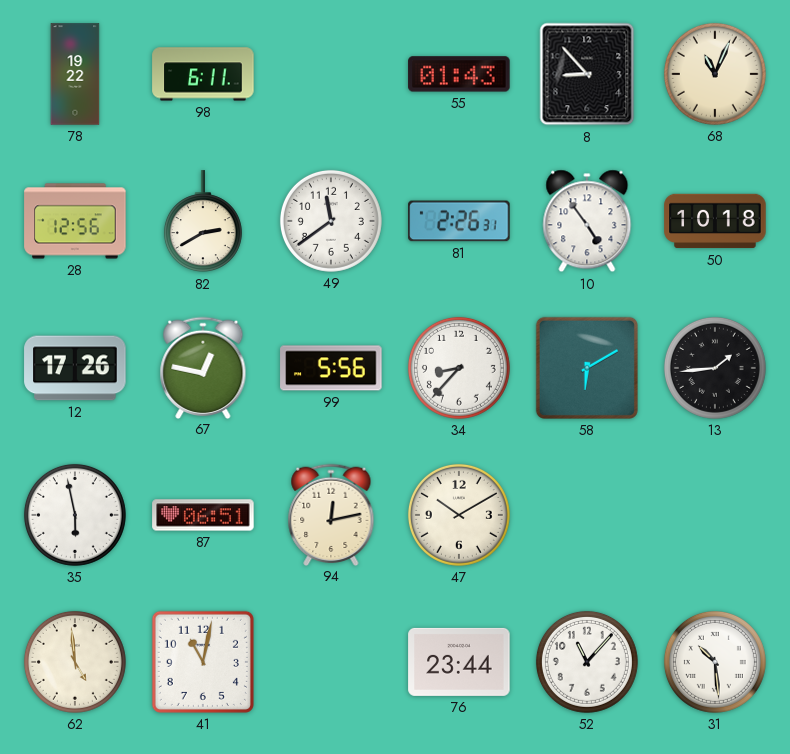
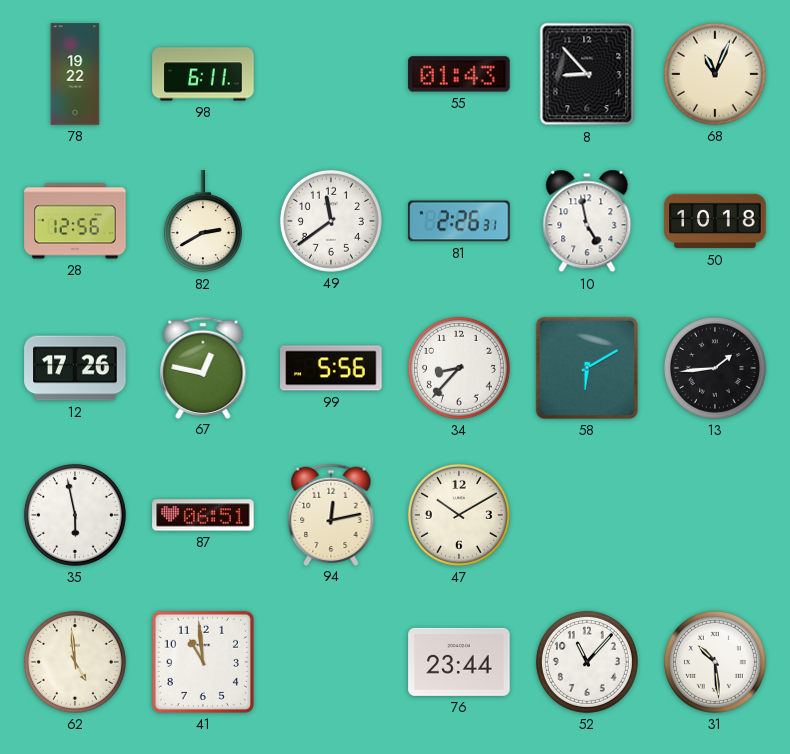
10: 4:54 -> 4:58
41: 11:02 -> 10:59
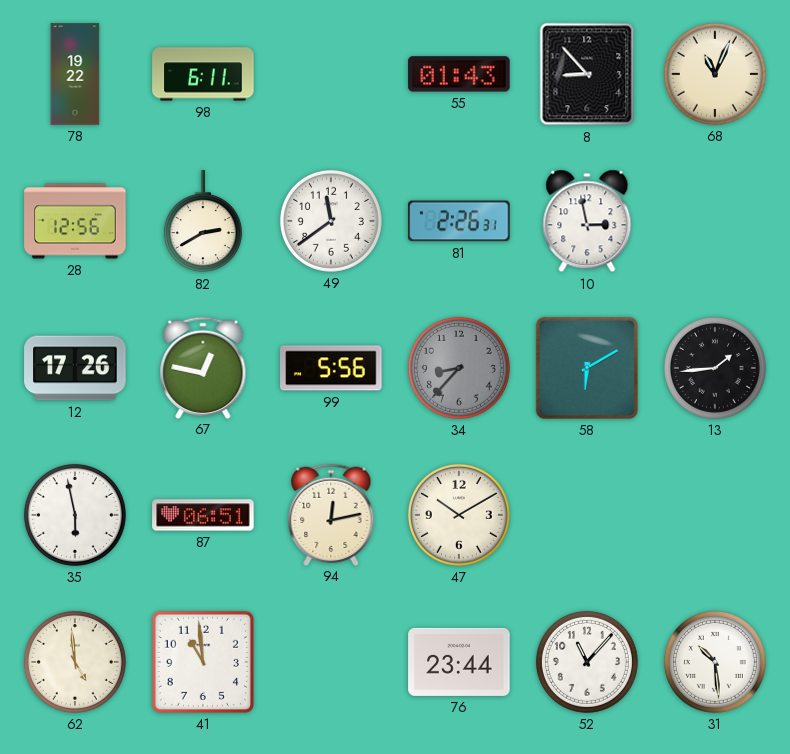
10: 4:58 -> 2:58
50: 10:18 -> none
34 dial: white -> grey
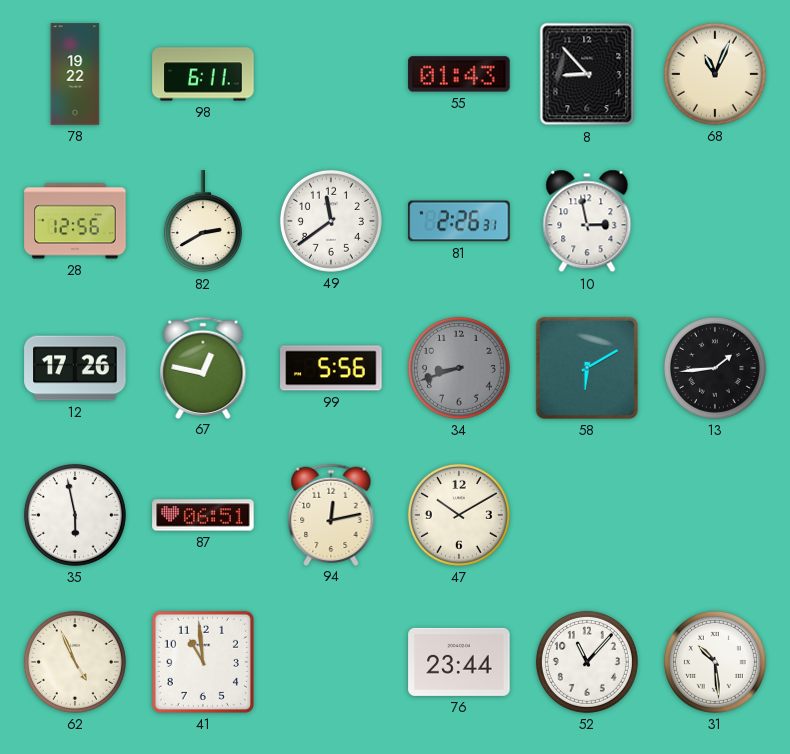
34: 8:37 -> 8:42
62: 4:59 -> 4:56
